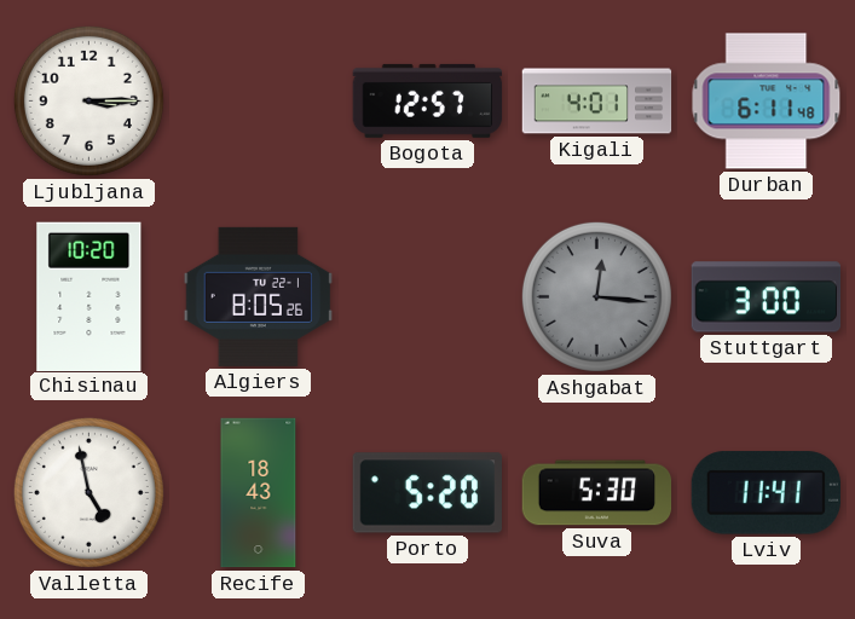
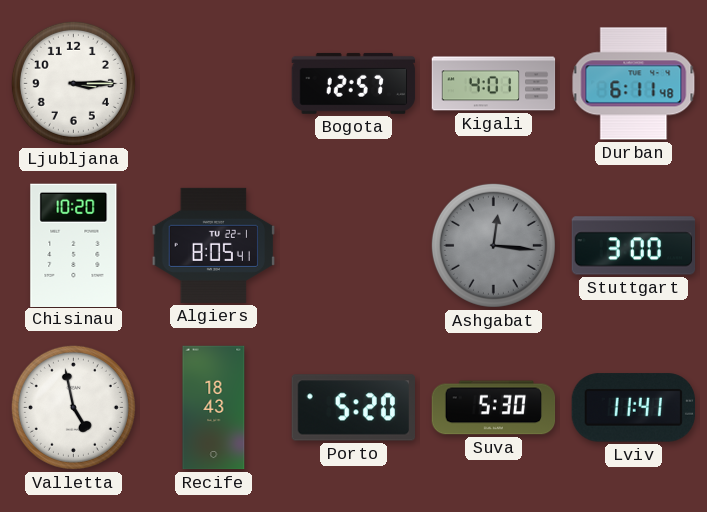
Algiers: 8:05:26 -> 8:05:41
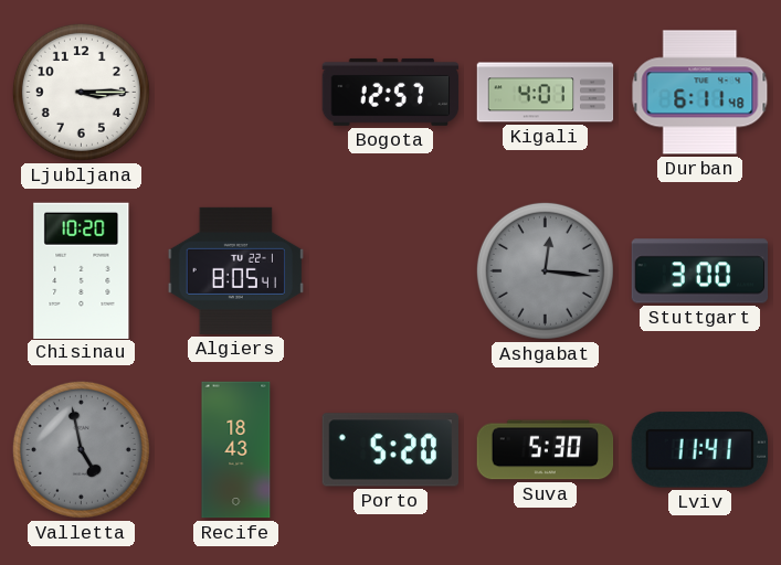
Valletta dial: white -> grey
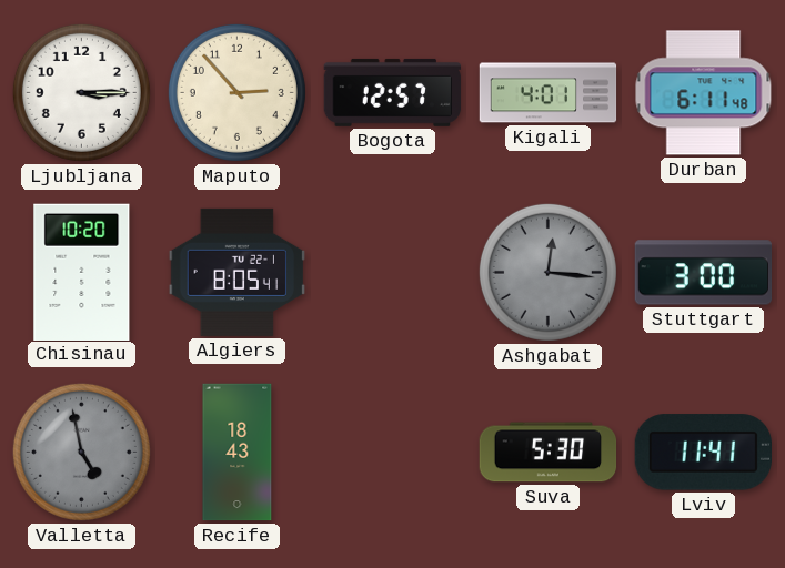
Maputo: none -> 2:53
Porto: 5:20 -> none
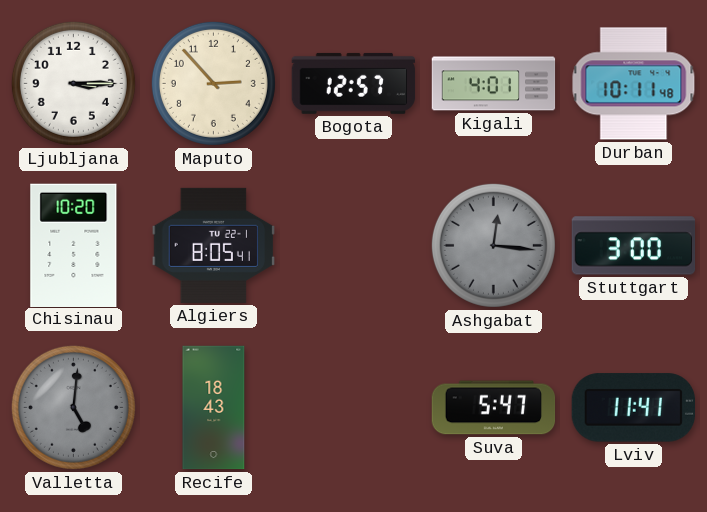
Durban: 6:11 -> 10:11
Valletta: 4:58 -> 5:01
Suva: 5:30 -> 5:47
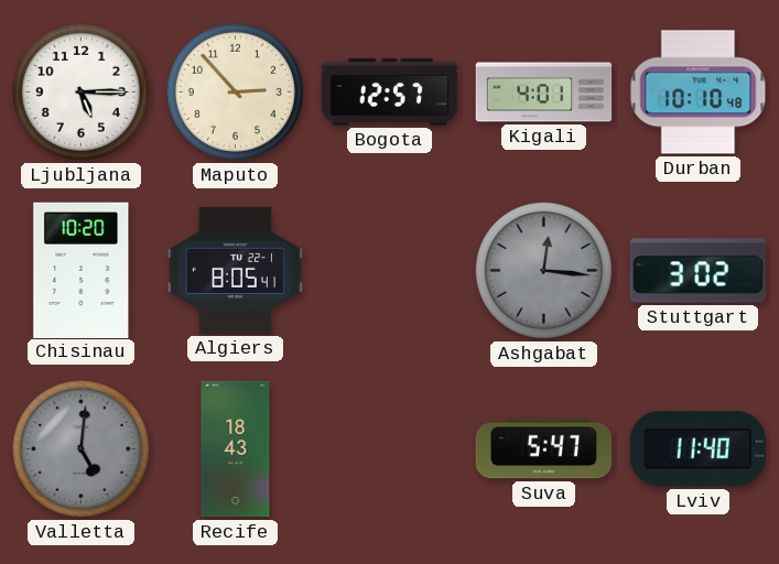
Ljubljana: 3:15 -> 5:15
Durban: 10:11 -> 10:10
Stuttgart: 3:00 -> 3:02
Lviv: 11:41 -> 11:40
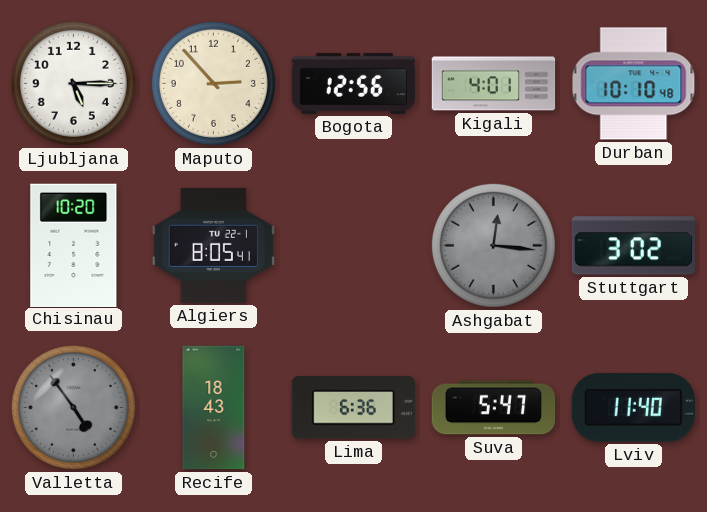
Bogota: 12:57 -> 12:56
Valletta: 5:01 -> 4:54
Lima: none -> 6:36
